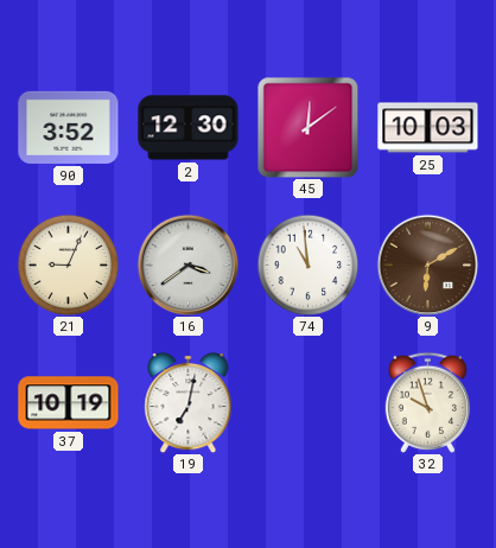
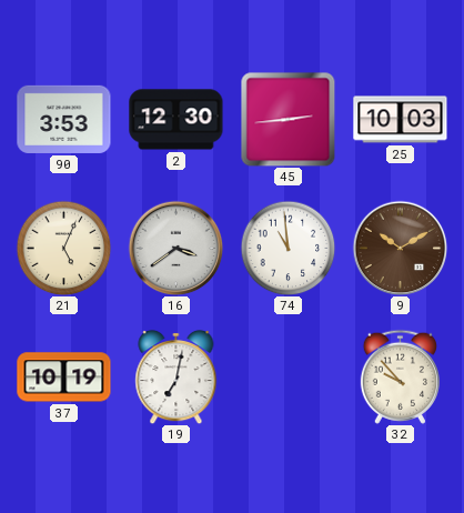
90: 3:52 -> 3:53
45: 12:09 -> 2:44
21: 9:04 -> 5:04
9: 6:10 -> 10:10
32: 9:57 -> 9:53
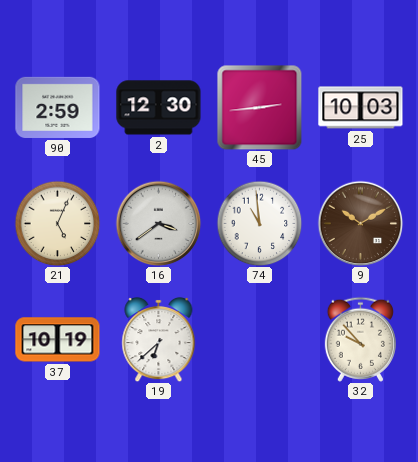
90: 3:53 -> 2:59
19: 7:02 -> 6:38
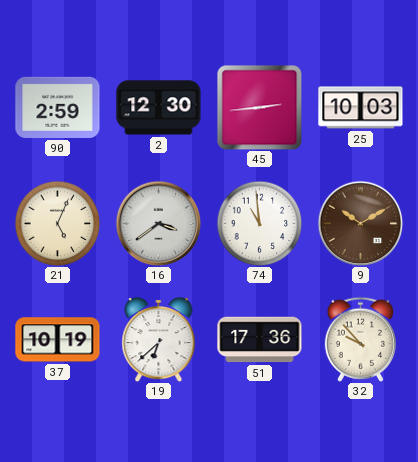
51: none -> 17:36
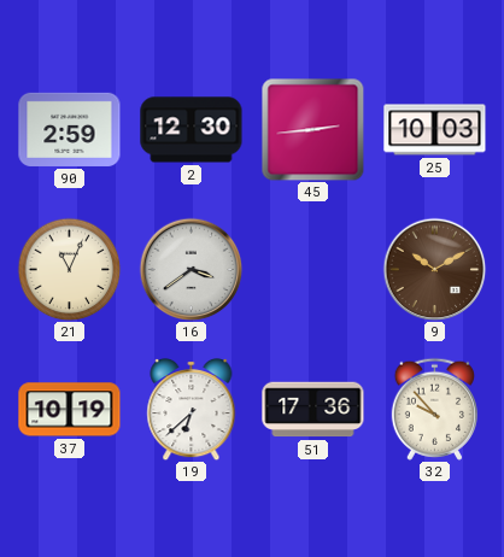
21: 5:04 -> 11:04
74: 10:59 -> none
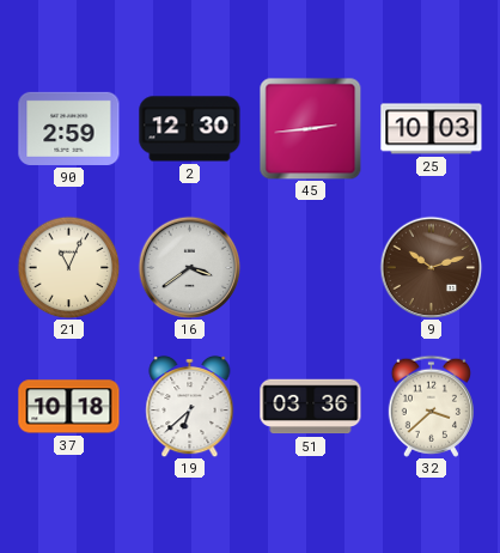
9: 10:10 -> 10:12
37: 10:19 -> 10:18
51: 17:36 -> 03:36
32: 9:53 -> 3:38
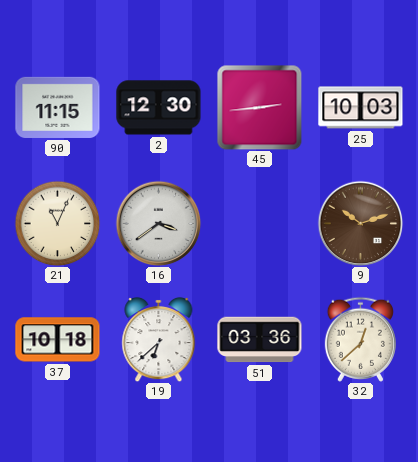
90: 2:59 -> 11:15
32: 3:38 -> 12:38
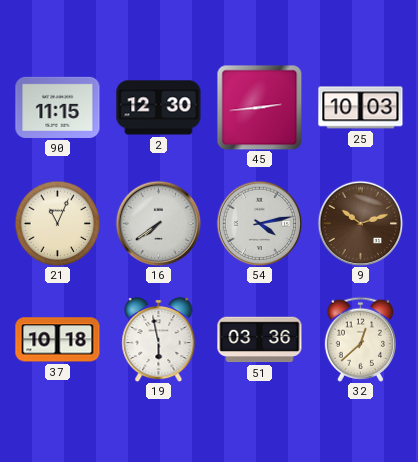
16: 3:39 -> 7:39
54: none -> 4:13
19: 6:38 -> 5:58
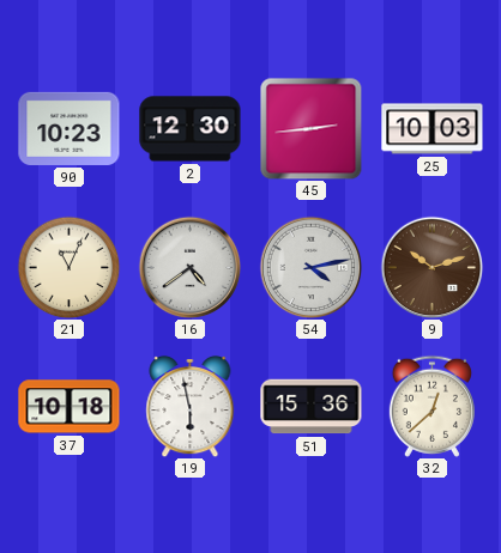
90: 11:15 -> 10:23
16: 7:39 -> 4:39
51: 03:36 -> 15:36
